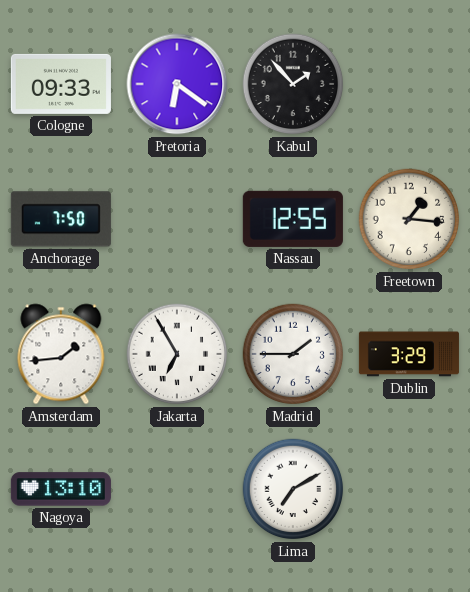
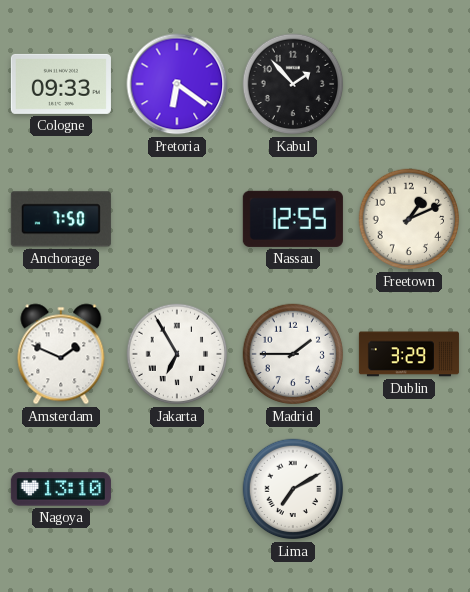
Freetown: 1:16 -> 1:11
Amsterdam: 1:44 -> 1:49
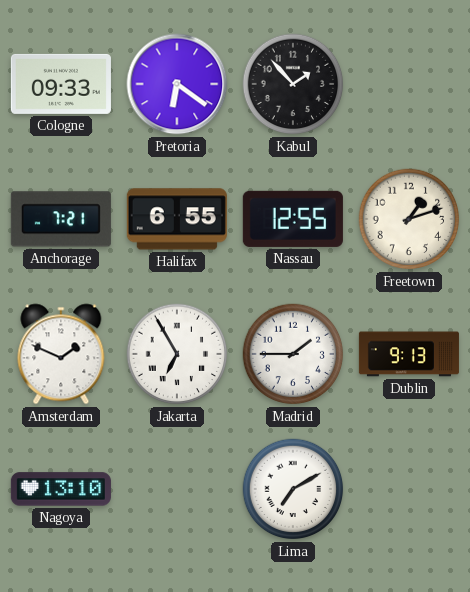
Anchorage: 7:50 -> 7:21
Halifax: none -> 6:55
Freetown: 1:11 -> 1:12
Dublin: 3:29 -> 9:13
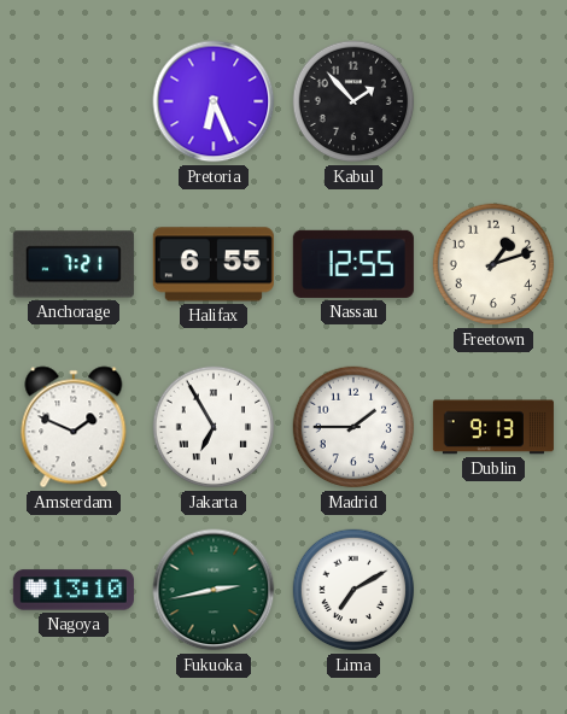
Cologne: 09:33 -> none
Pretoria: 6:21 -> 6:26
Fukuoka: none -> 2:43
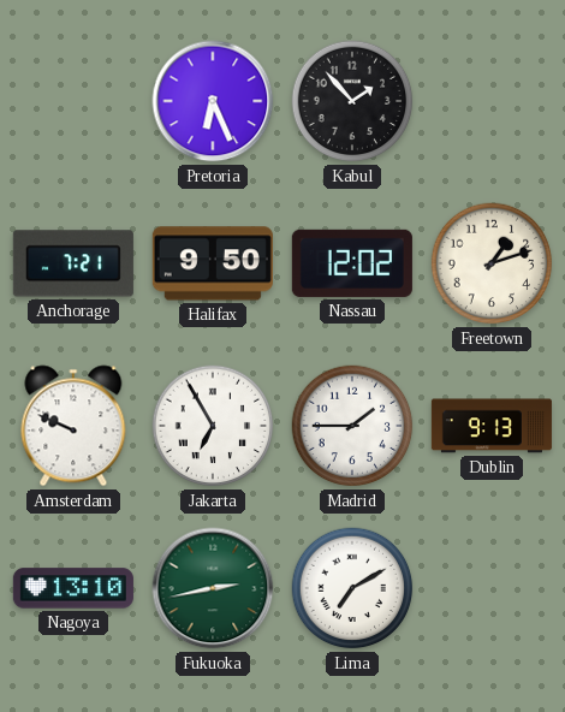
Halifax: 6:55 -> 9:50
Nassau: 12:55 -> 12:02
Amsterdam: 1:49 -> 9:49
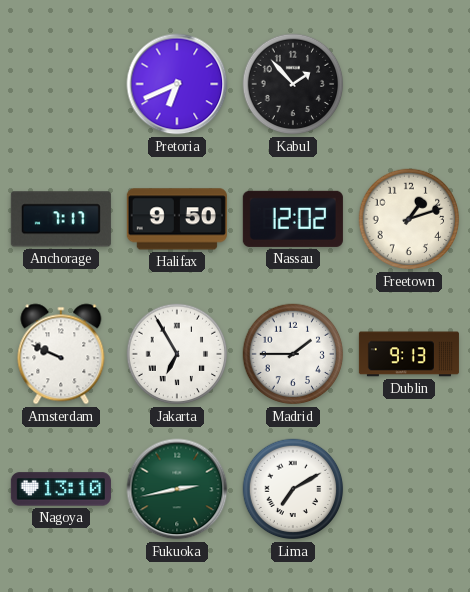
Pretoria: 6:26 -> 6:41
Anchorage: 7:21 -> 7:17
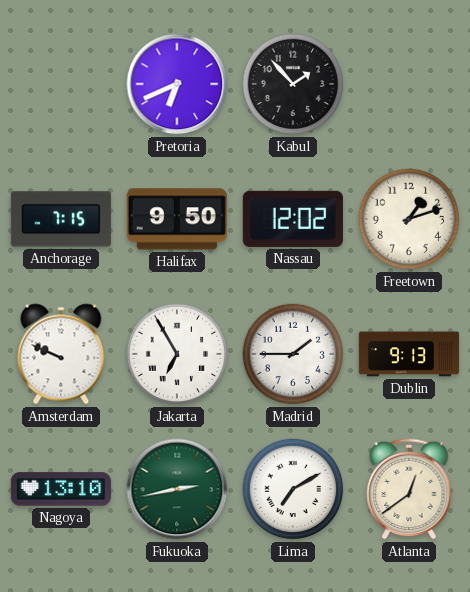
Anchorage: 7:17 -> 7:15
Atlanta: none -> 12:39
